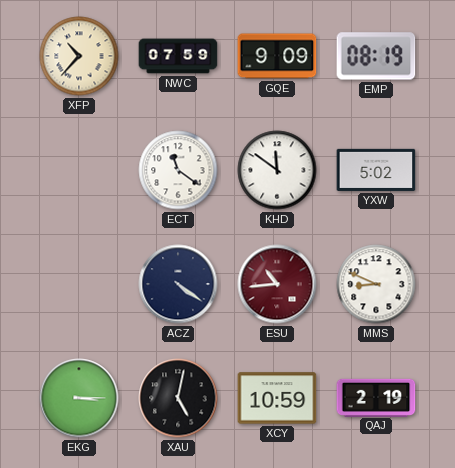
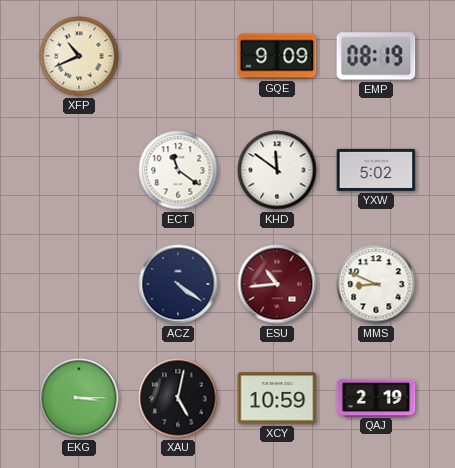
XFP: 10:37 -> 10:41
NWC: 07:59 -> none
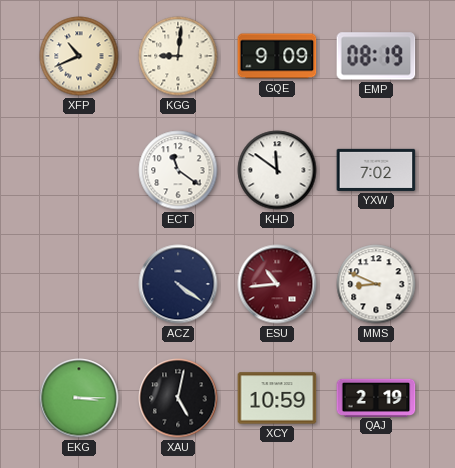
KGG: none -> 9:01
YXW: 5:02 -> 7:02
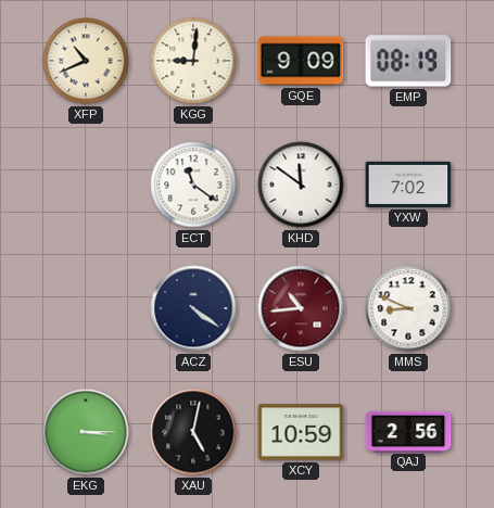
QAJ: 2:19 -> 2:56
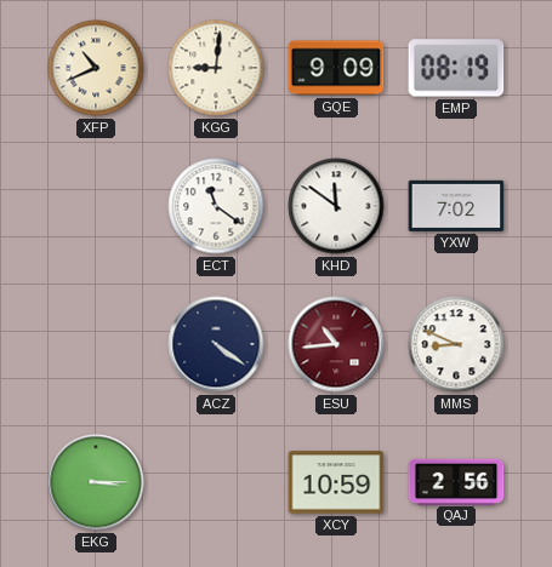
XAU: 5:02 -> none
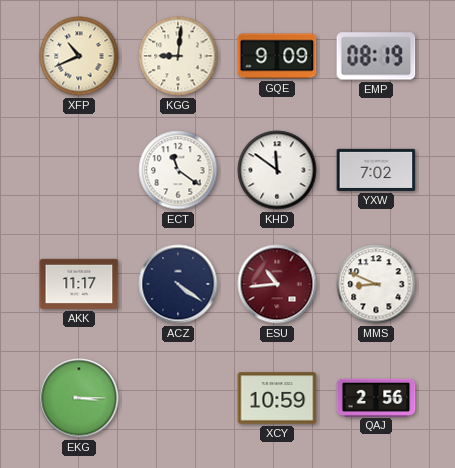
AKK: none -> 11:17
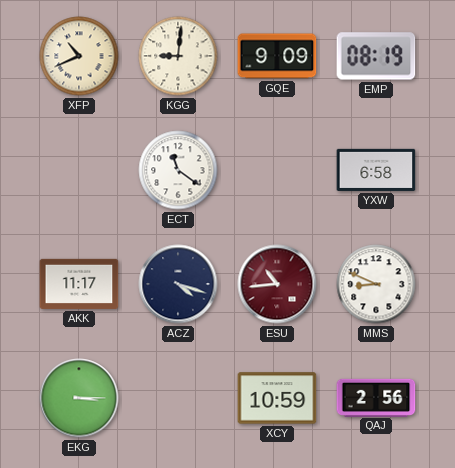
KHD: 11:51 -> none
YXW: 7:02 -> 6:58
ACZ: 4:21 -> 4:18
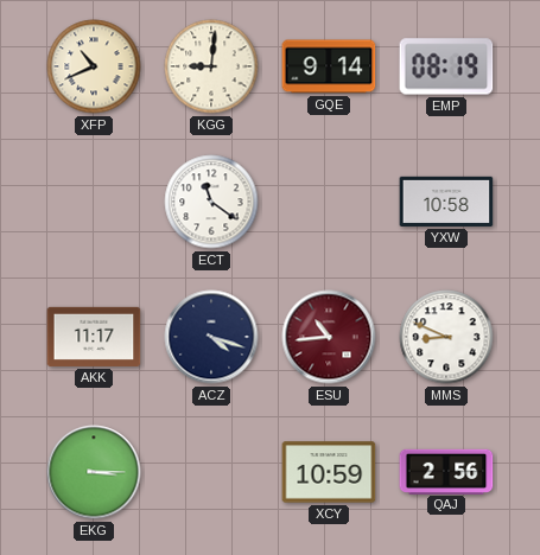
GQE: 9:09 -> 9:14
YXW: 6:58 -> 10:58
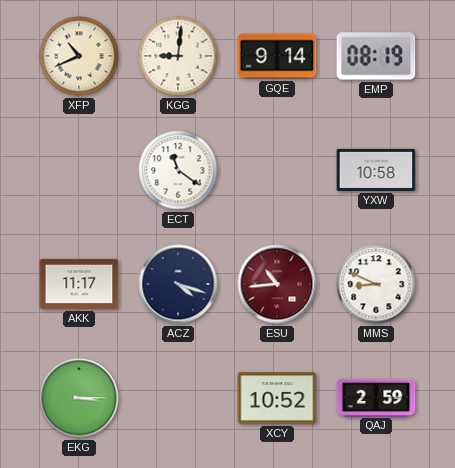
XCY: 10:59 -> 10:52
QAJ: 2:56 -> 2:59
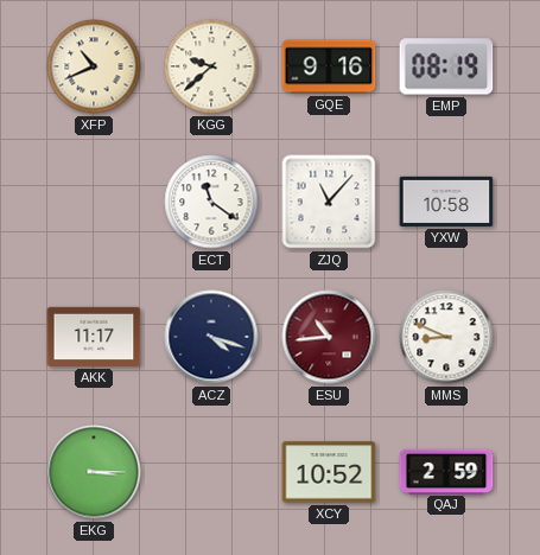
KGG: 9:01 -> 9:38
GQE: 9:14 -> 9:16
ZJQ: none -> 11:07
